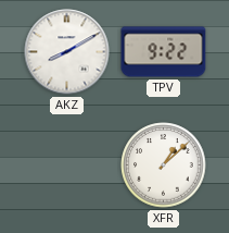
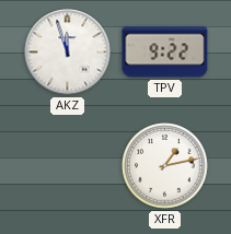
AKZ: 8:10 -> 11:57
XFR: 1:08 -> 1:13
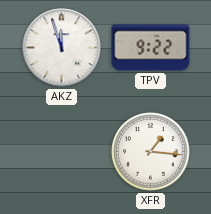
XFR: 1:13 -> 1:16
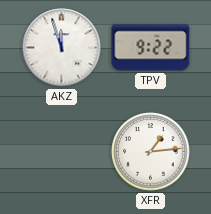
XFR: 1:16 -> 1:14
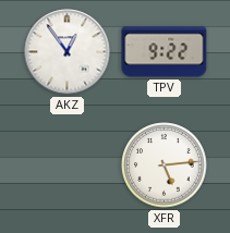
AKZ: 11:57 -> 12:54
XFR: 1:14 -> 5:14
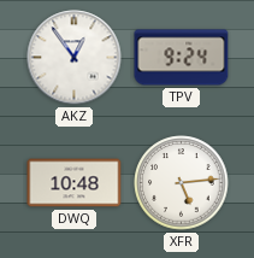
TPV: 9:22 -> 9:24
DWQ: none -> 10:48
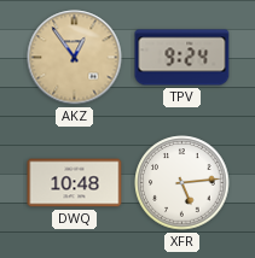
AKZ dial: white -> champagne
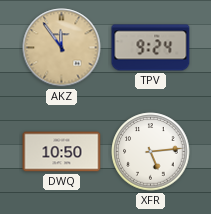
AKZ: 12:54 -> 11:54
DWQ: 10:48 -> 10:50
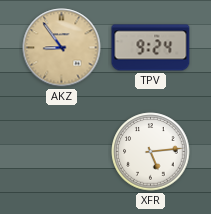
AKZ: 11:54 -> 8:54
DWQ: 10:50 -> none
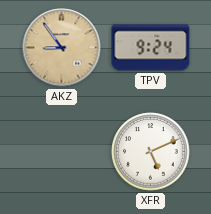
XFR: 5:14 -> 5:11
